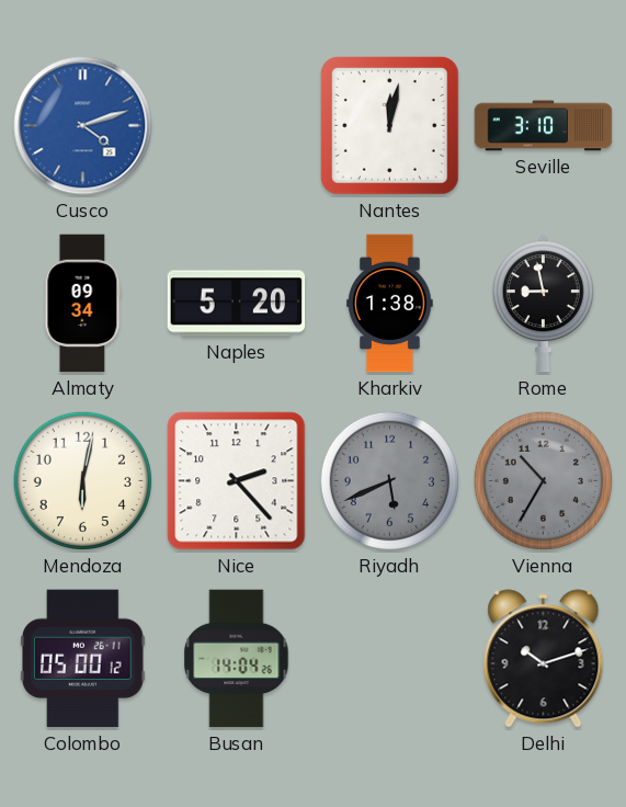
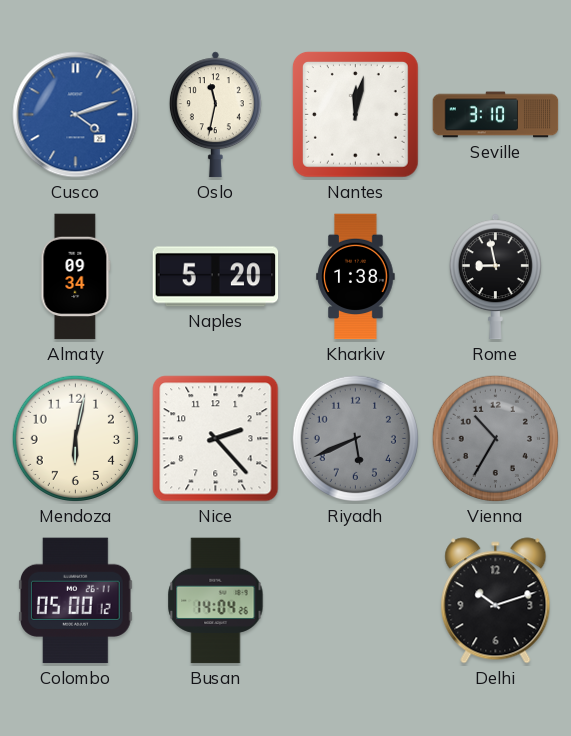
Oslo: none -> 11:32
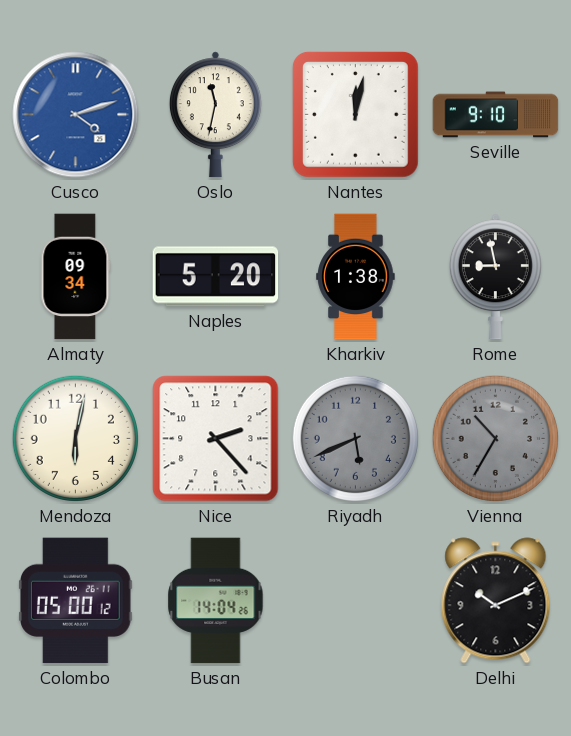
Seville: 3:10 -> 9:10
Delhi: 10:12 -> 10:11
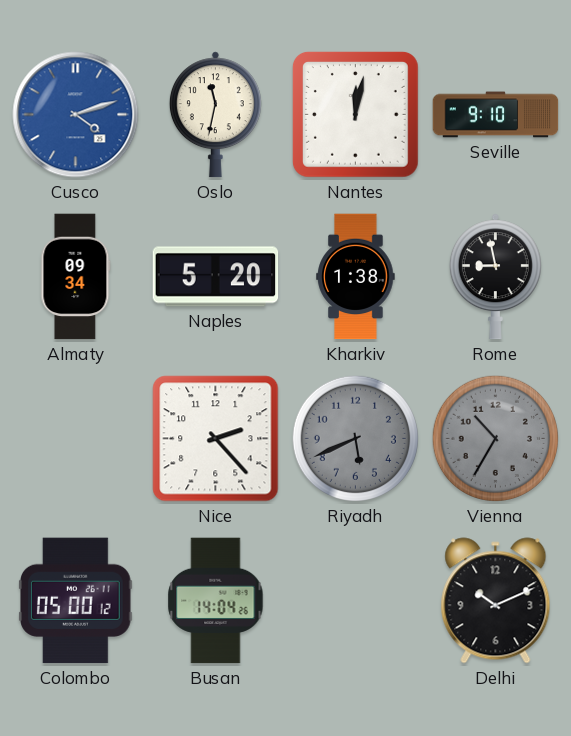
Mendoza: 6:02 -> none
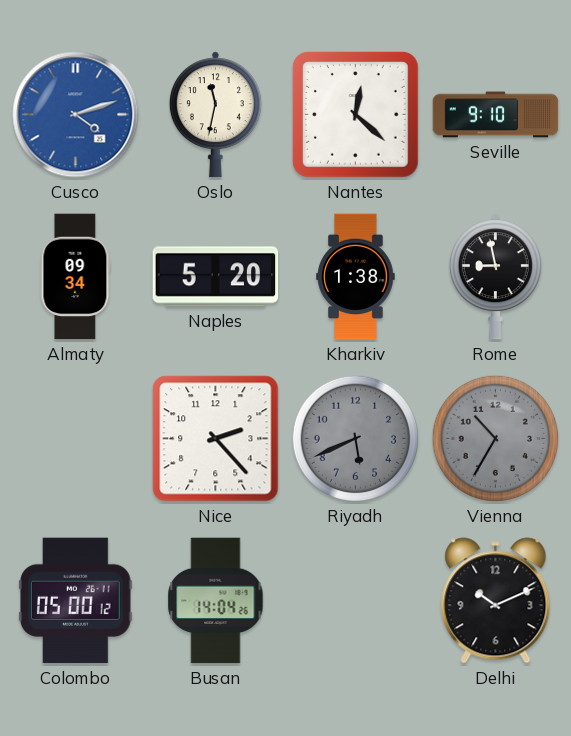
Nantes: 12:02 -> 12:22
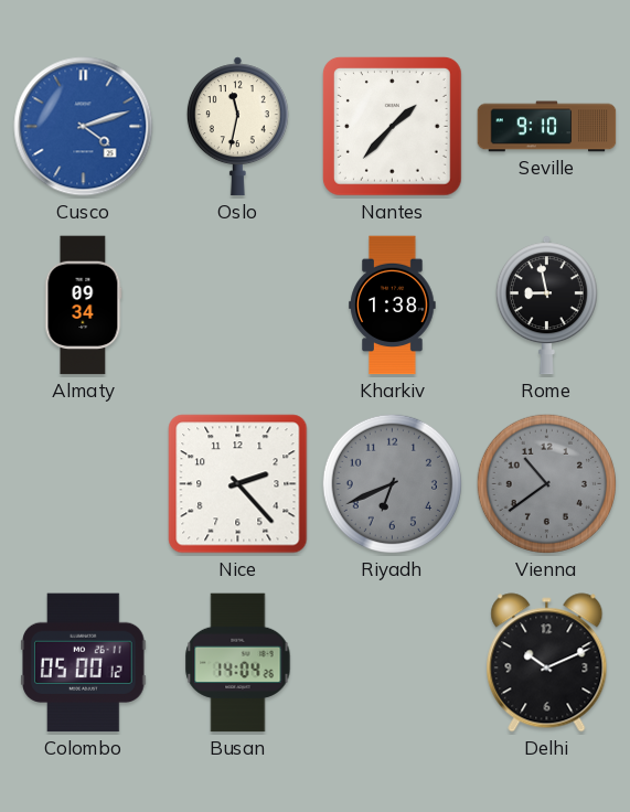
Nantes: 12:22 -> 1:37
Naples: 5:20 -> none
Riyadh: 5:41 -> 6:41
Vienna: 10:35 -> 10:39
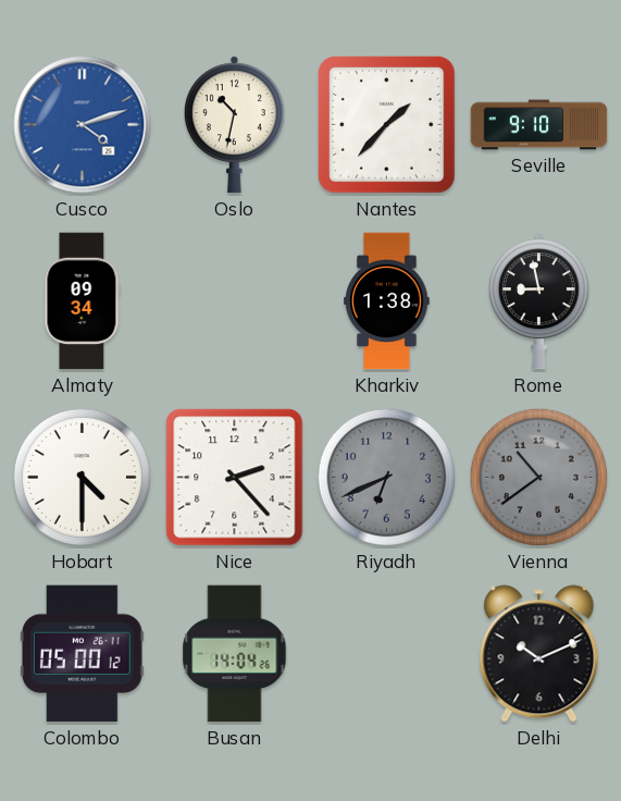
Oslo: 11:32 -> 10:32
Hobart: none -> 4:30
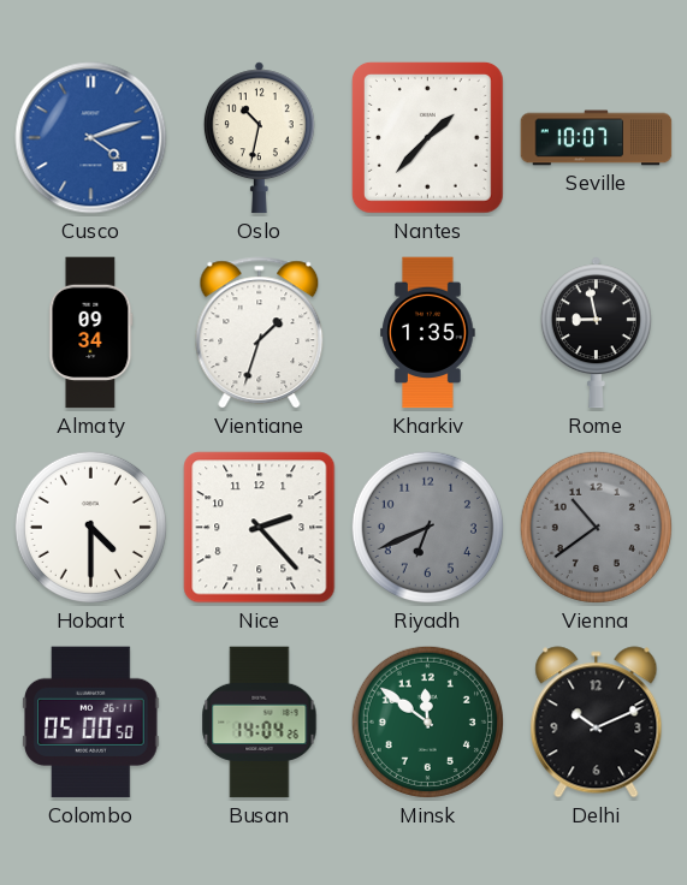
Seville: 9:10 -> 10:07
Vientiane: none -> 1:33
Kharkiv: 1:38 -> 1:35
Colombo: 05:00:12 -> 05:00:50
Minsk: none -> 11:51
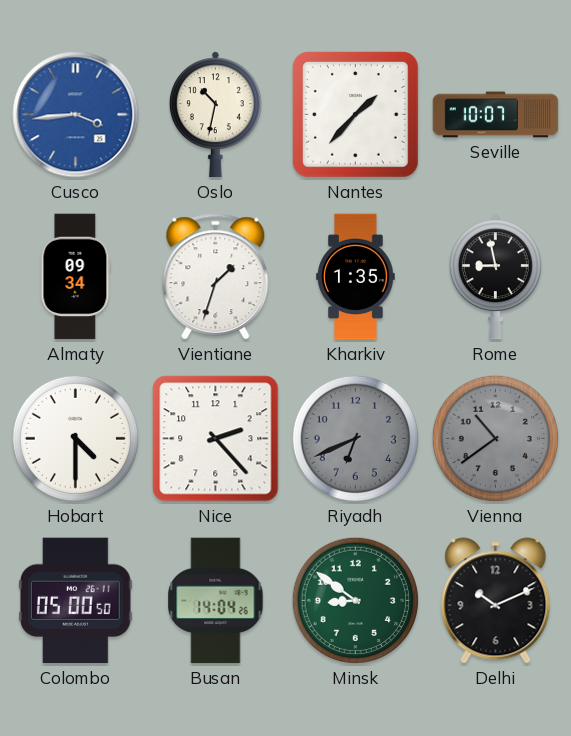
Cusco: 4:12 -> 3:44
Minsk: 11:51 -> 8:51
